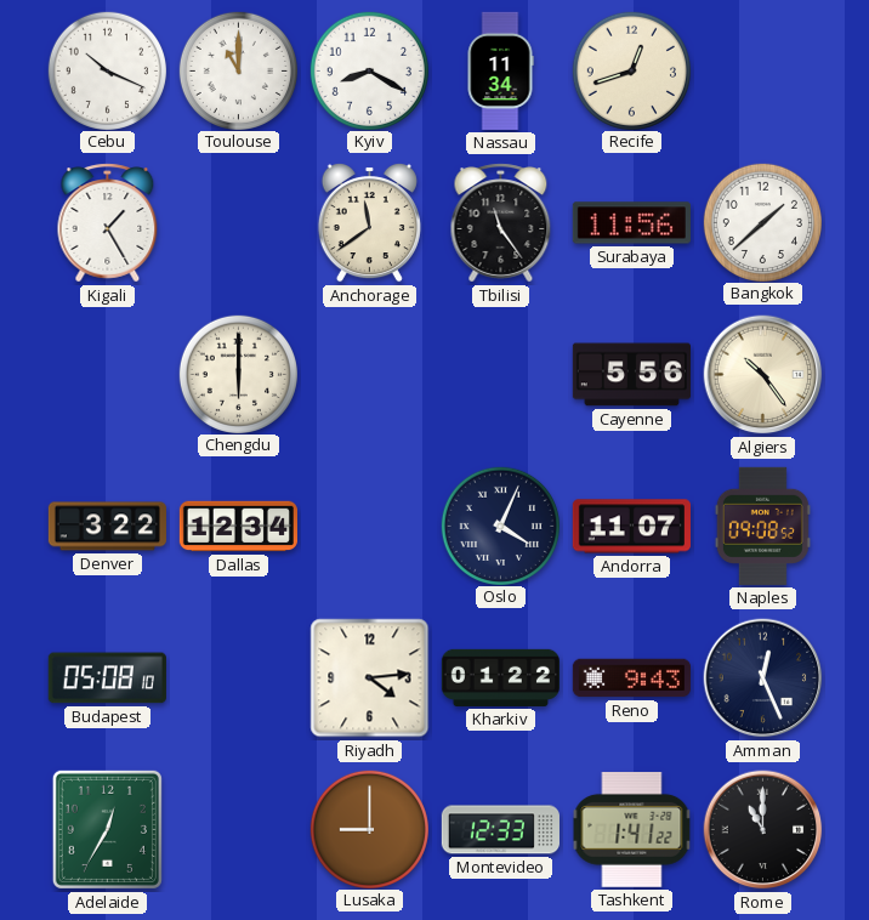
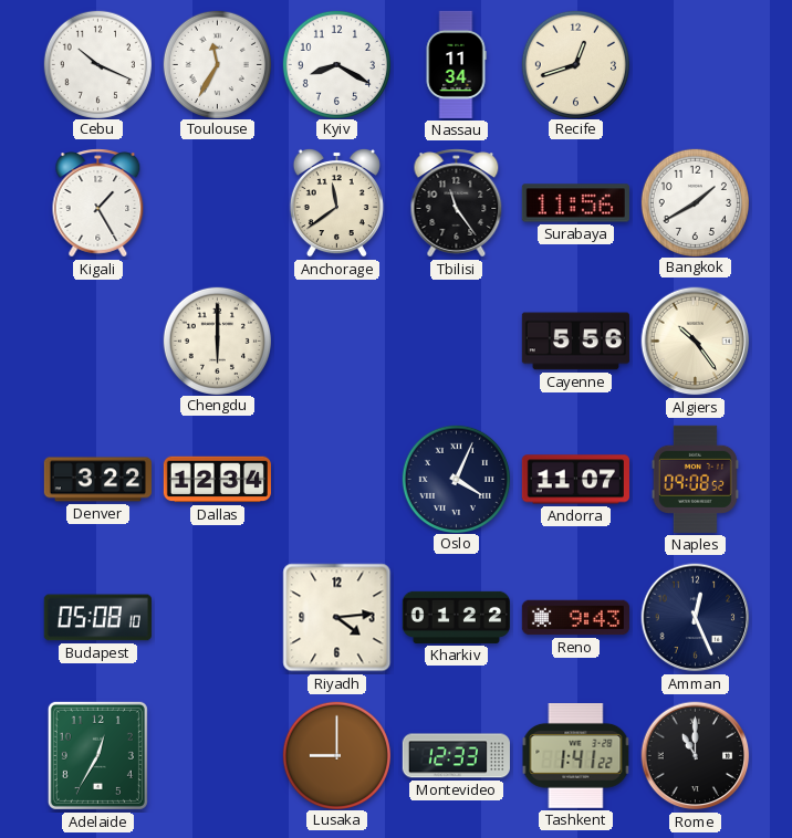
Toulouse: 11:00 -> 11:35
Bangkok: 1:38 -> 1:40
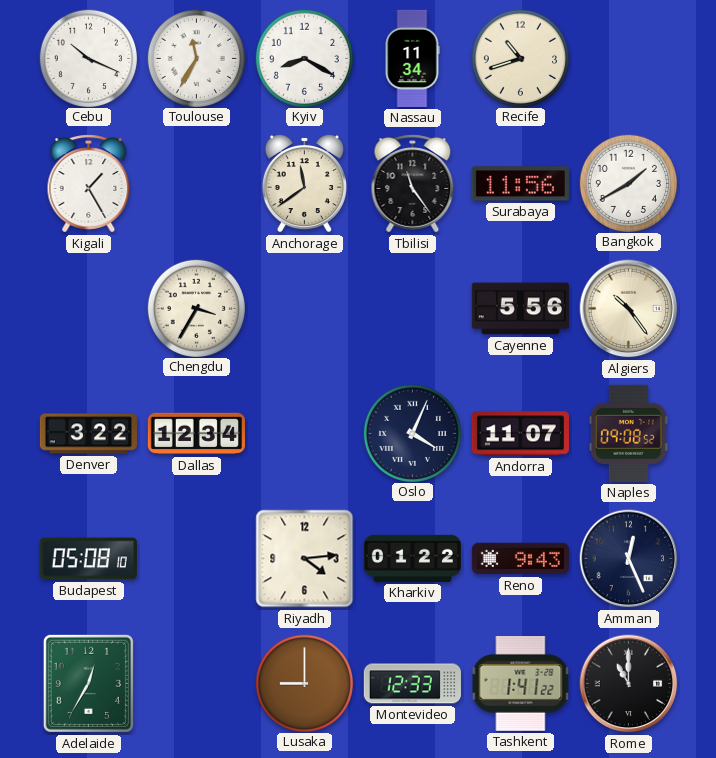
Recife: 12:42 -> 10:42
Chengdu: 6:00 -> 3:35
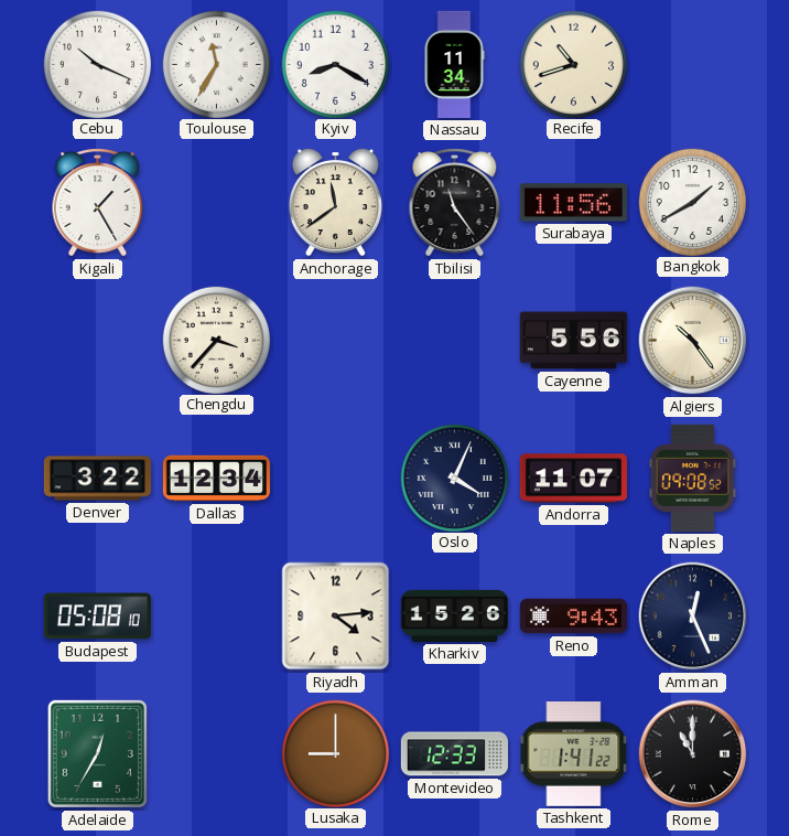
Chengdu: 3:35 -> 3:37
Kharkiv: 01:22 -> 15:26
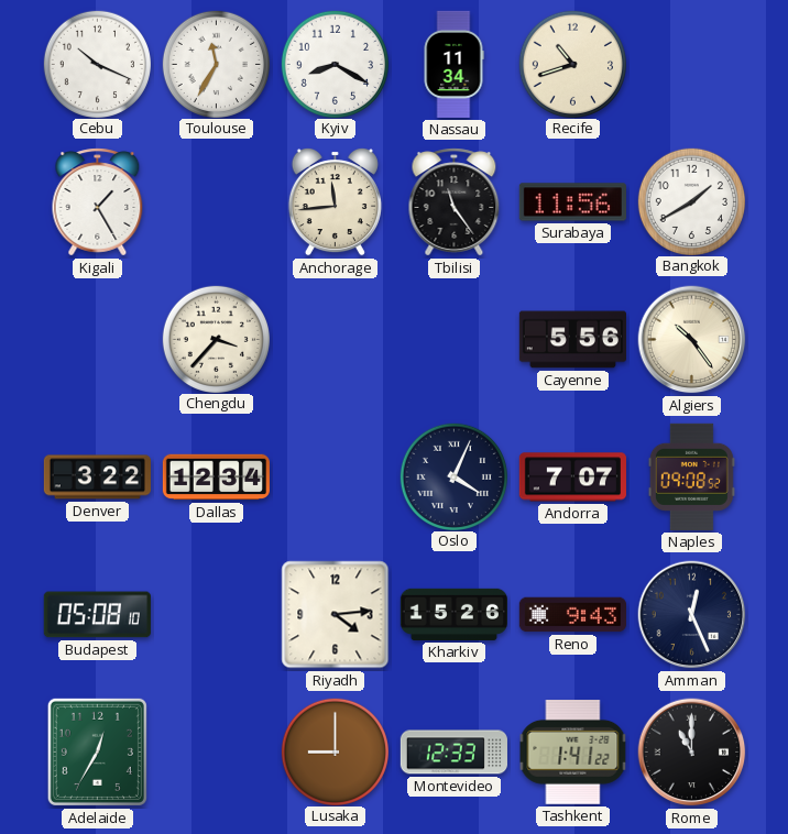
Anchorage: 11:39 -> 11:44
Andorra: 11:07 -> 7:07
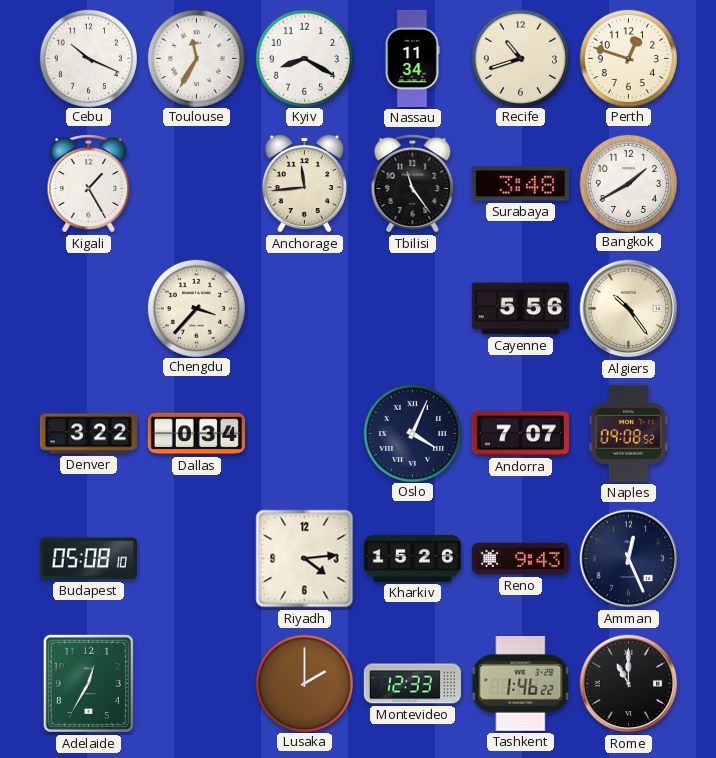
Perth: none -> 12:48
Surabaya: 11:56 -> 3:48
Dallas: 12:34 -> 0:34
Lusaka: 9:00 -> 2:00
Tashkent: 1:41 -> 1:46
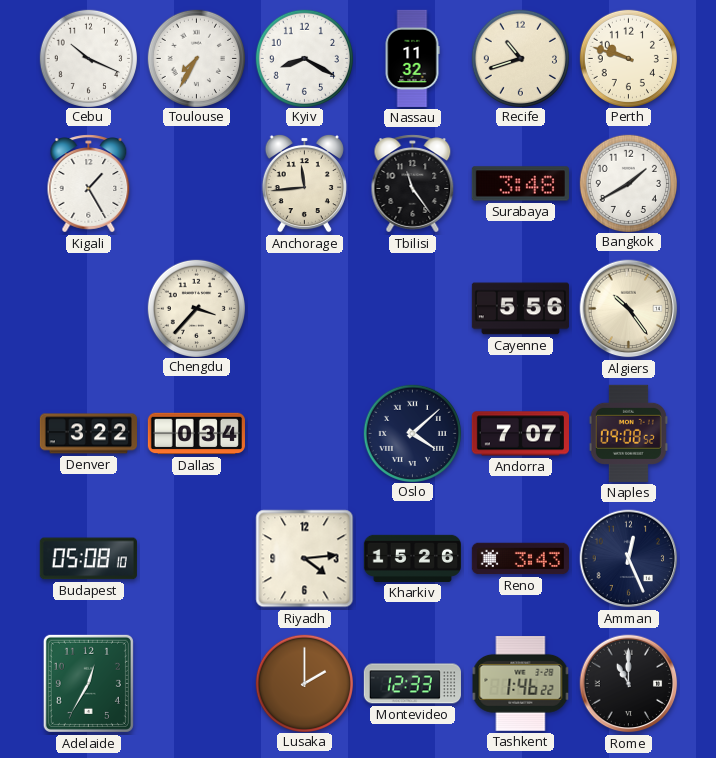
Toulouse: 11:35 -> 7:35
Nassau: 11:34 -> 11:32
Perth: 12:48 -> 9:48
Oslo: 4:04 -> 4:08
Reno: 9:43 -> 3:43
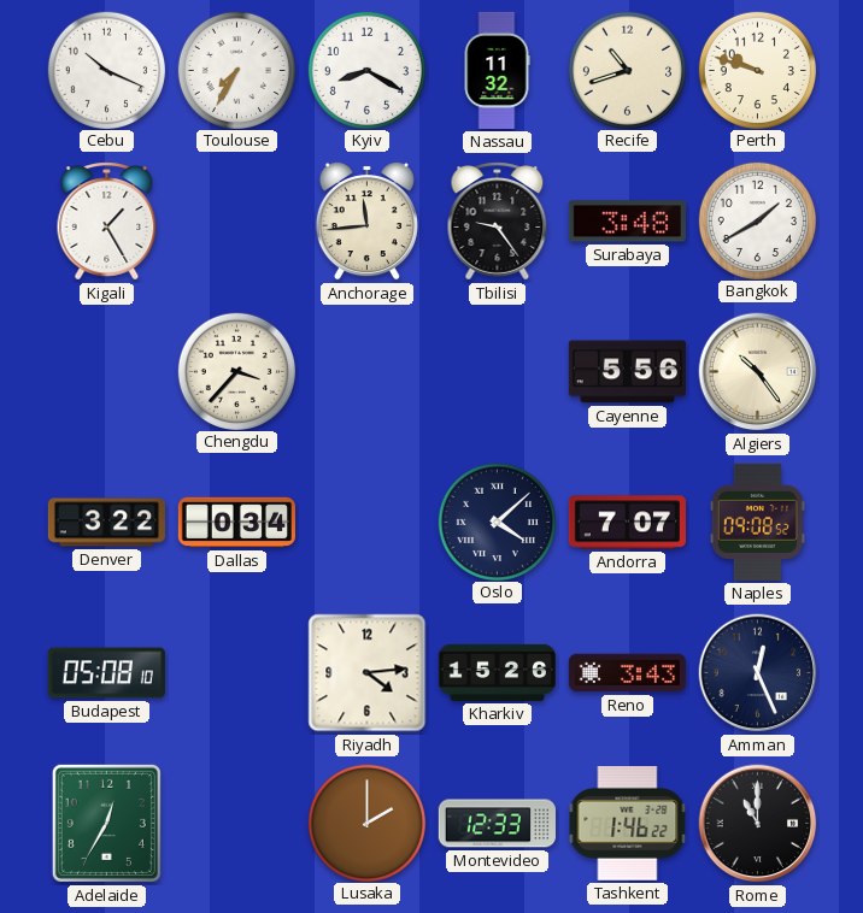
Tbilisi: 11:24 -> 9:24
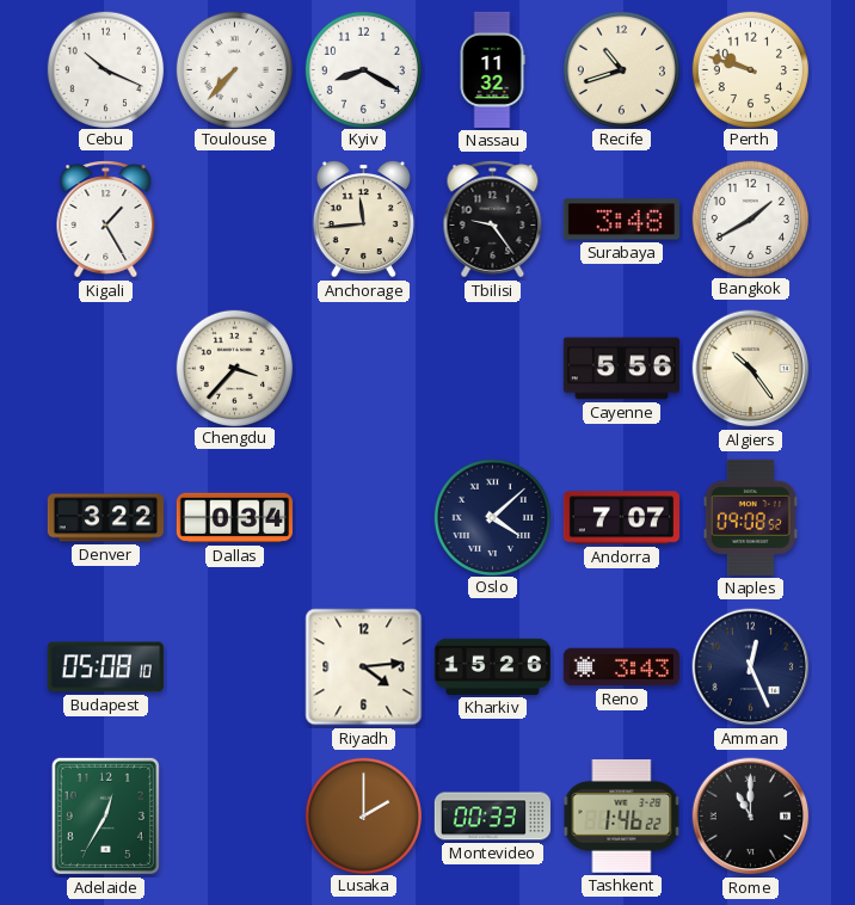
Toulouse: 7:35 -> 7:37
Montevideo: 12:33 -> 00:33
